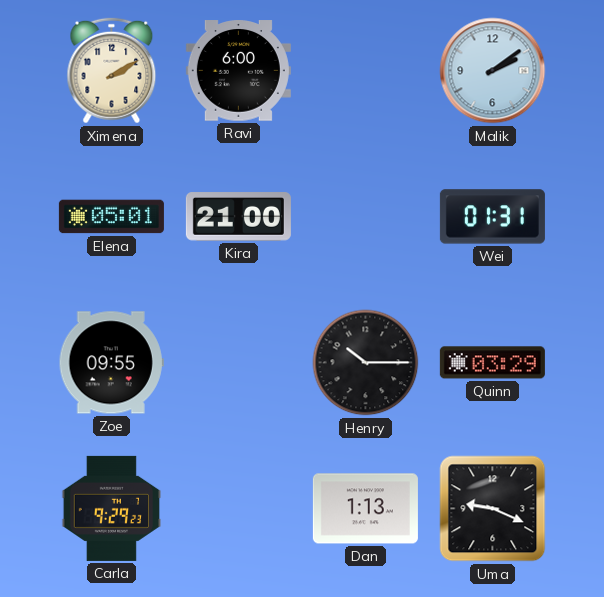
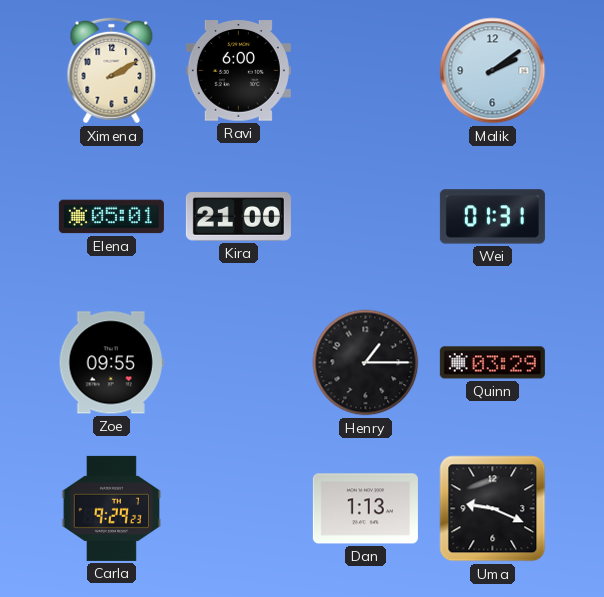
Henry: 10:15 -> 1:15
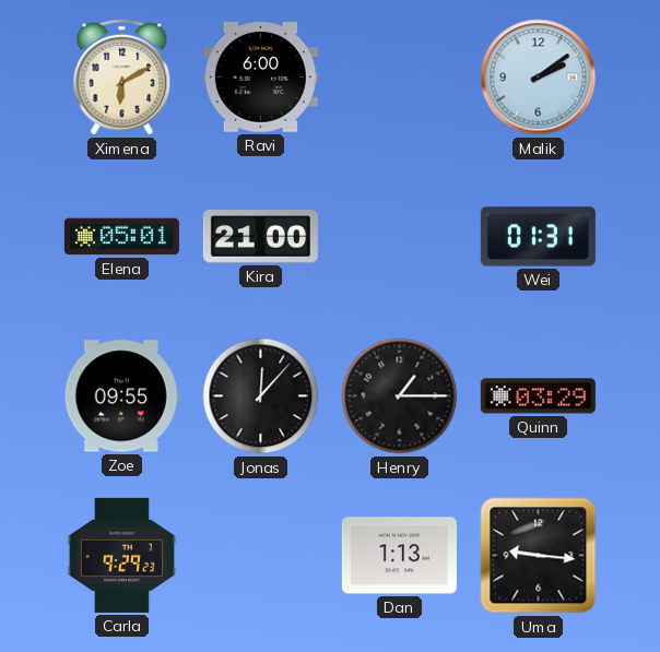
Ximena: 2:10 -> 6:10
Jonas: none -> 12:07
Uma: 9:19 -> 9:16
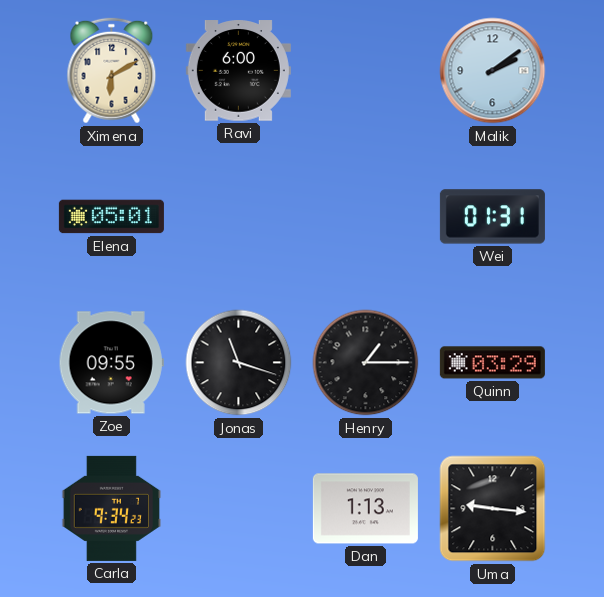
Kira: 21:00 -> none
Jonas: 12:07 -> 11:18
Carla: 9:29 -> 9:34
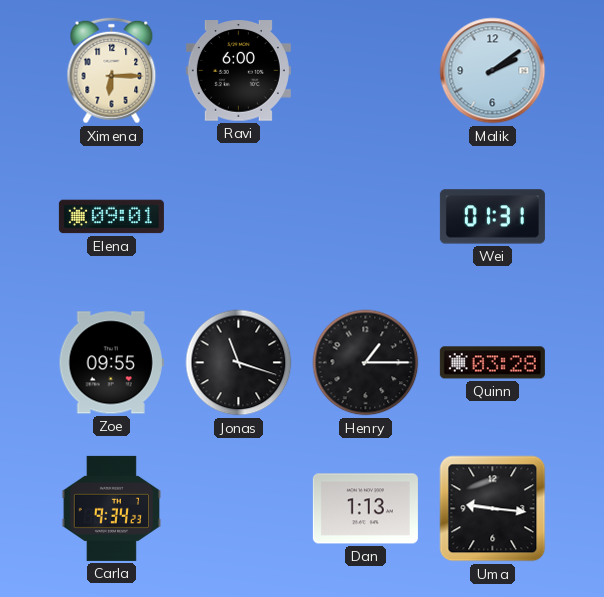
Ximena: 6:10 -> 6:15
Elena: 05:01 -> 09:01
Quinn: 03:29 -> 03:28
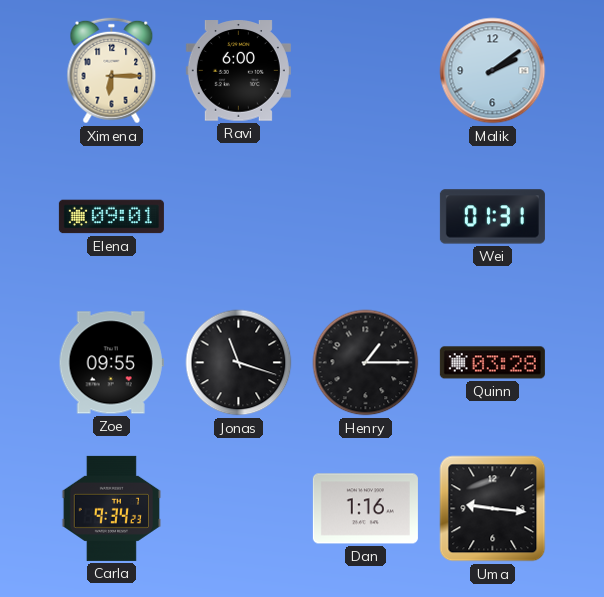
Dan: 1:13 -> 1:16
